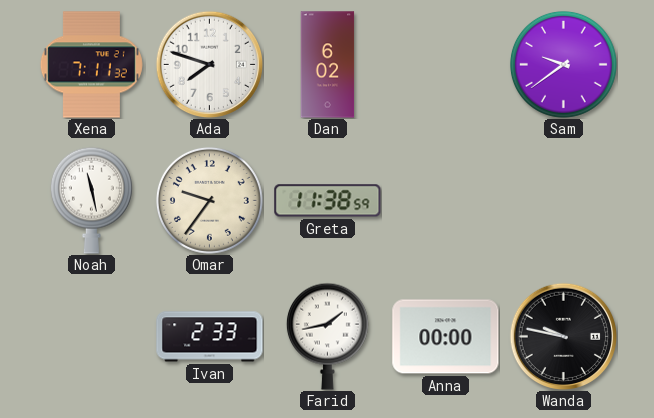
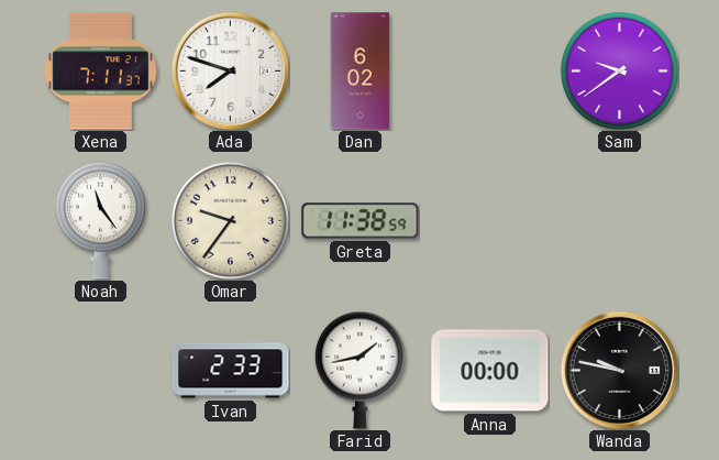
Xena: 7:11:32 -> 7:11:37
Noah: 11:28 -> 11:24
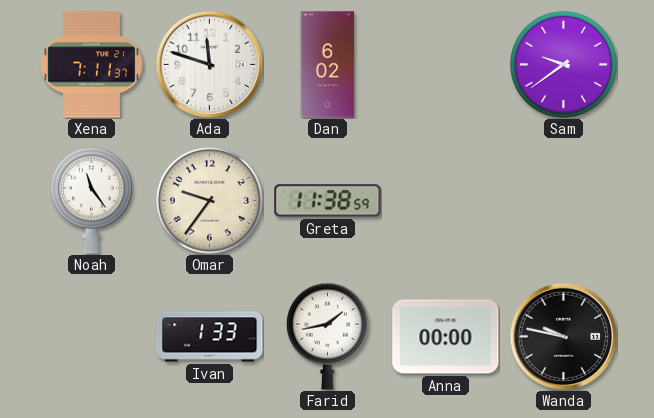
Ada: 7:48 -> 11:48
Ivan: 2:33 -> 1:33
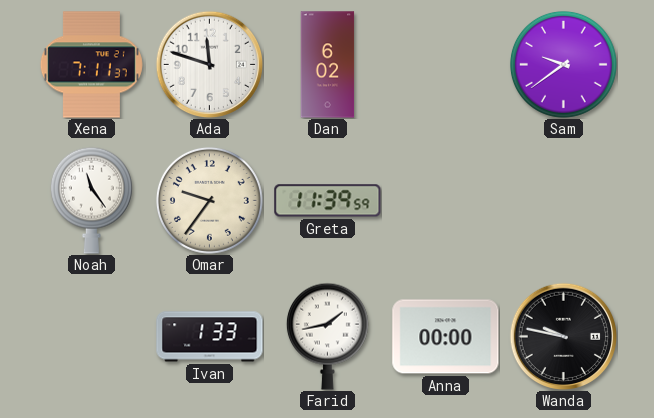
Greta: 11:38 -> 11:39
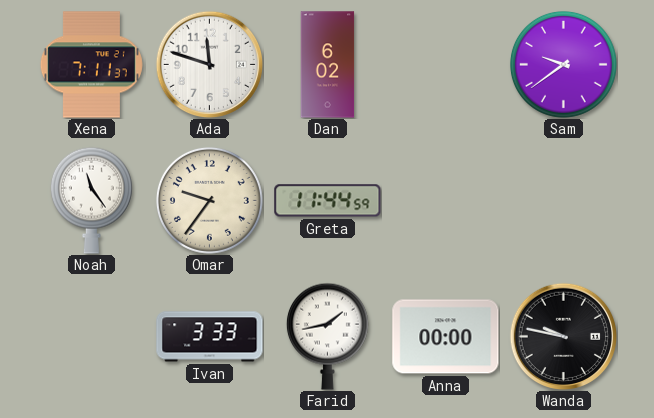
Greta: 11:39 -> 11:44
Ivan: 1:33 -> 3:33
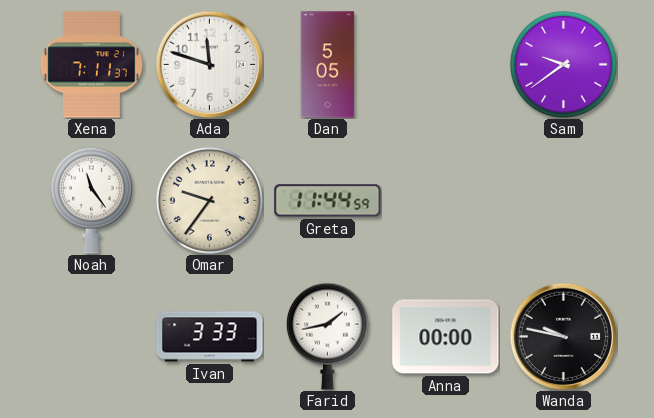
Dan: 6:02 -> 5:05
